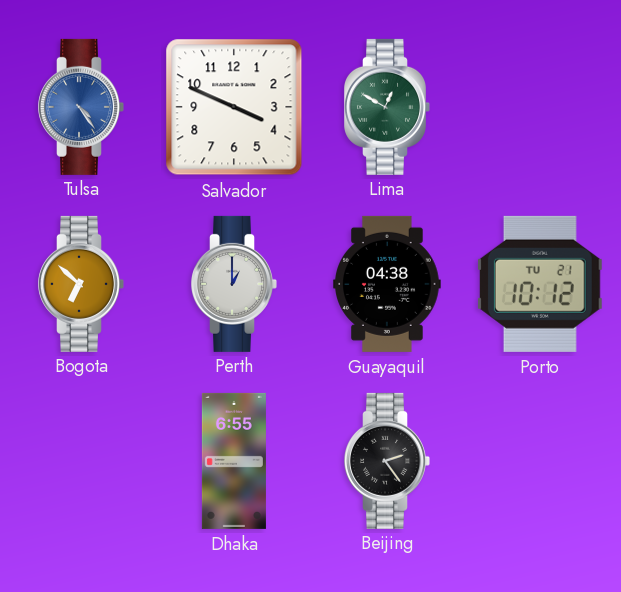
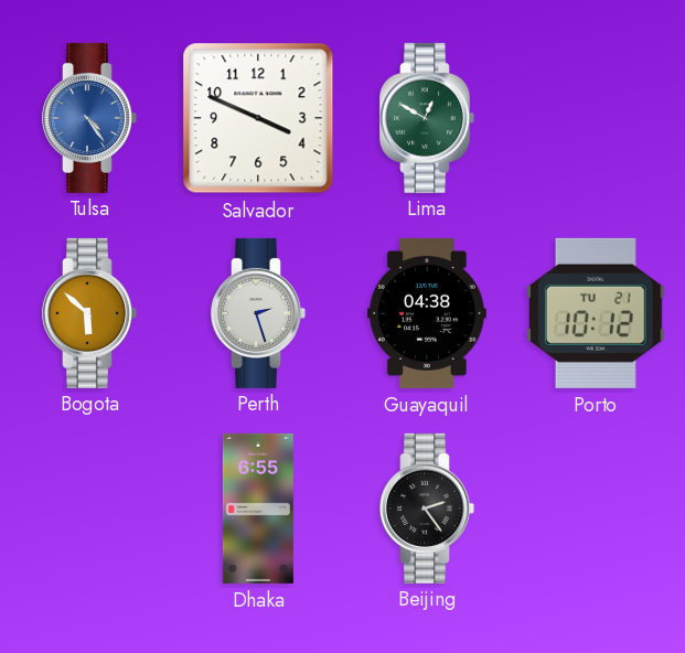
Bogota: 6:52 -> 5:52
Perth: 1:00 -> 2:27
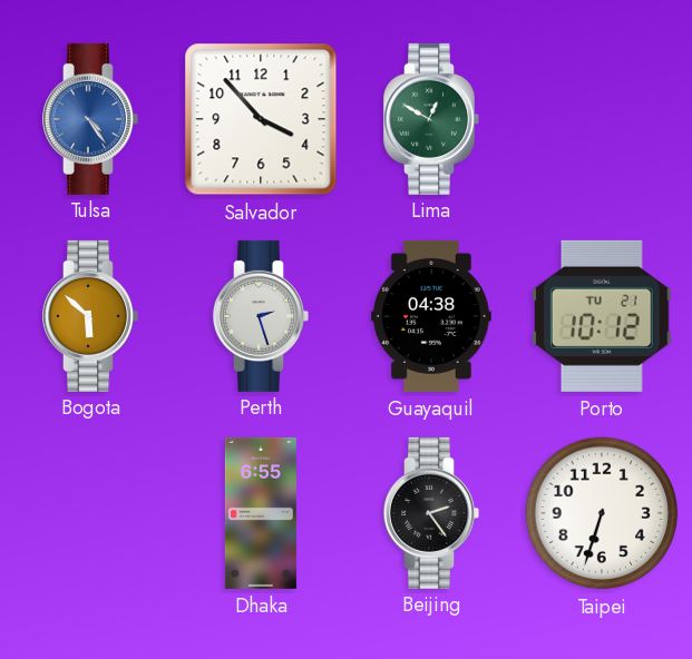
Salvador: 3:49 -> 3:53
Taipei: none -> 6:33
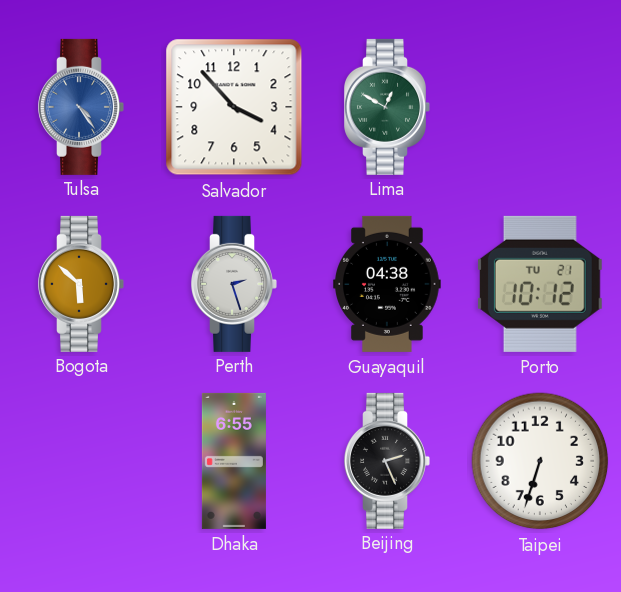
Beijing: 2:24 -> 2:26
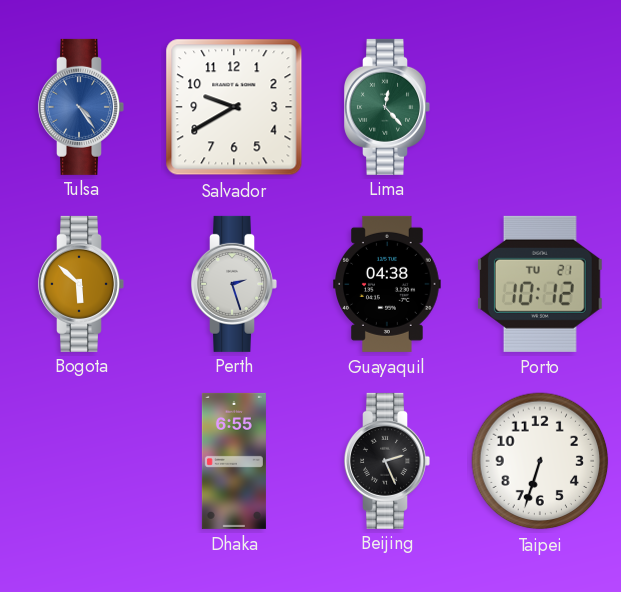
Salvador: 3:53 -> 9:40
Lima: 12:50 -> 12:23
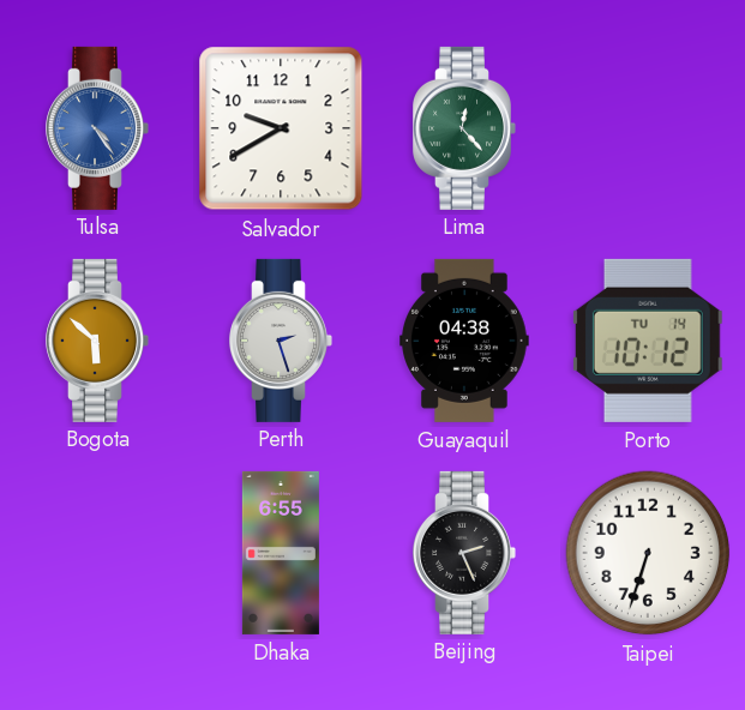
Porto date: TU 21 -> TU 14
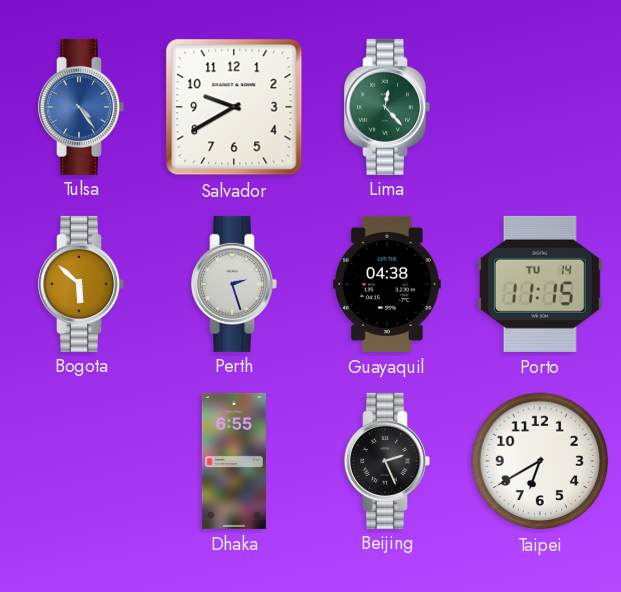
Porto: 10:12 -> 11:15
Taipei: 6:33 -> 6:40
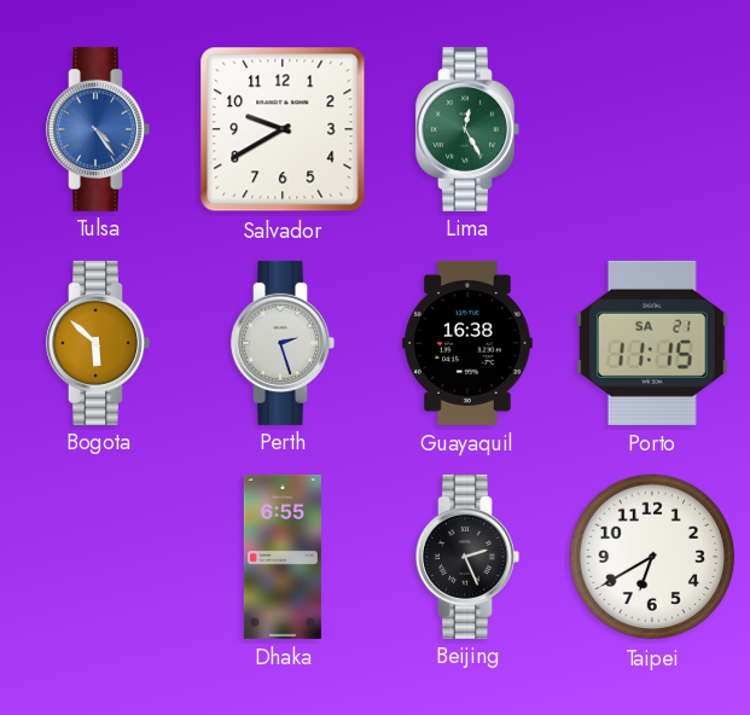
Lima: 12:23 -> 12:25
Guayaquil: 04:38 -> 16:38
Porto date: TU 14 -> SA 21
